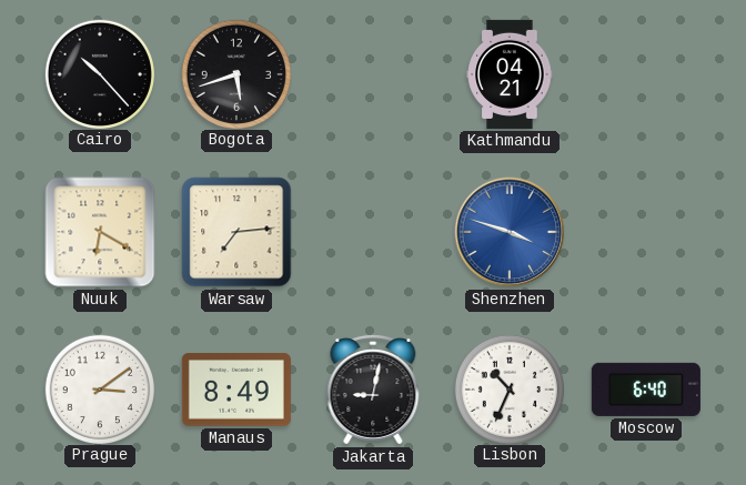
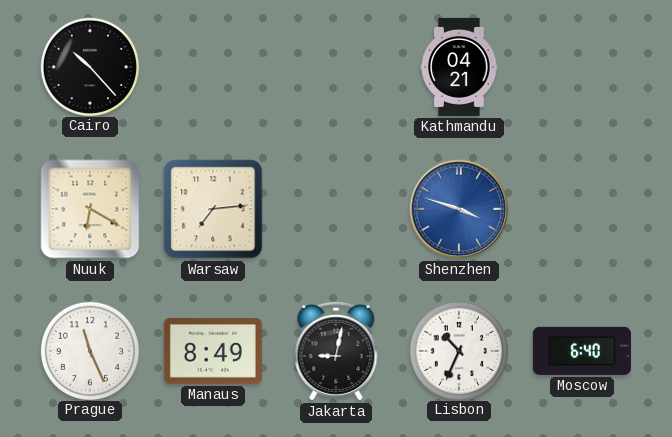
Bogota: 5:42 -> none
Prague: 3:09 -> 11:26
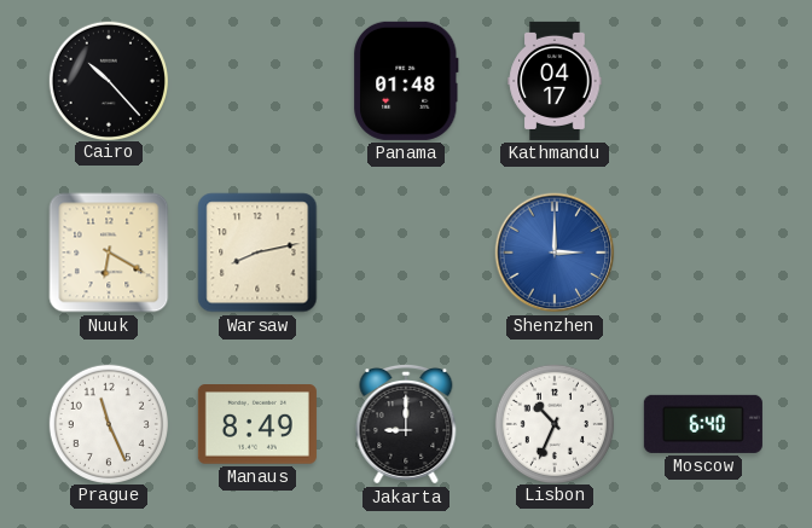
Panama: none -> 01:48
Kathmandu: 04:21 -> 04:17
Warsaw: 7:14 -> 8:13
Shenzhen: 3:48 -> 3:00
Jakarta: 9:02 -> 9:00
